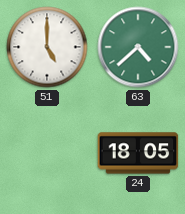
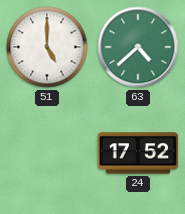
24: 18:05 -> 17:52
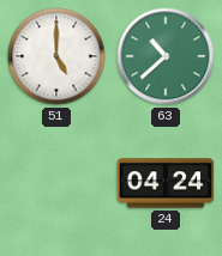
63: 4:38 -> 10:38
24: 17:52 -> 04:24
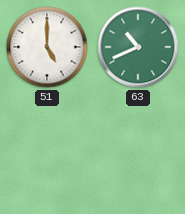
63: 10:38 -> 10:41
24: 04:24 -> none
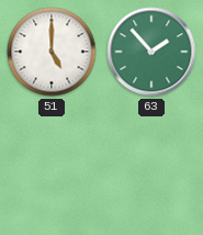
63: 10:41 -> 1:53
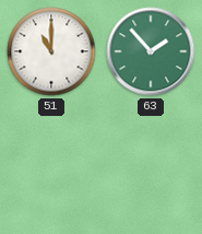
51: 5:00 -> 11:00
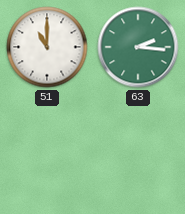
63: 1:53 -> 2:16
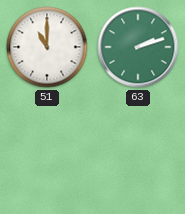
63: 2:16 -> 2:12
